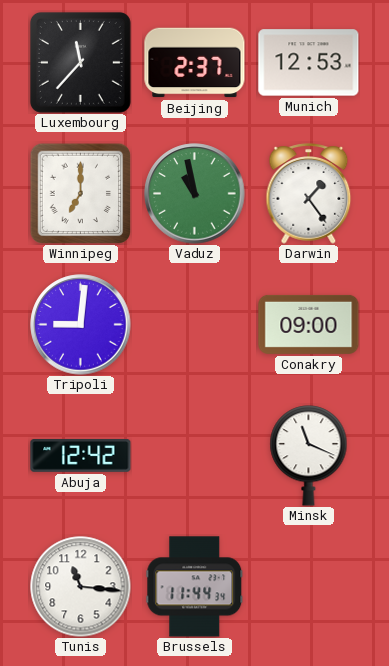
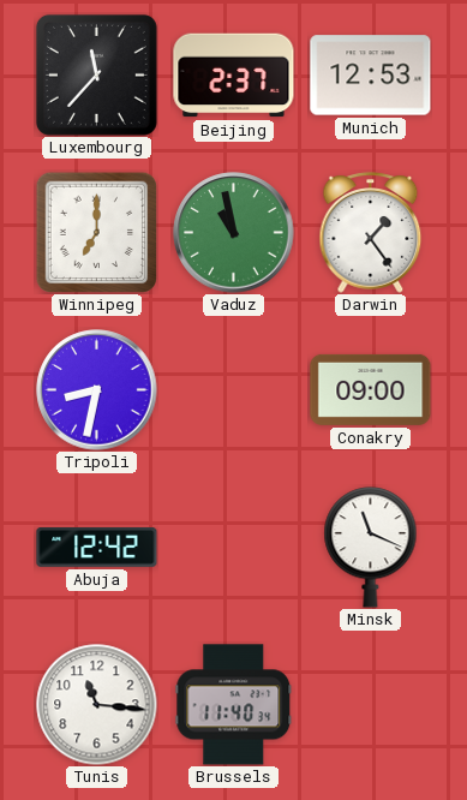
Tripoli: 9:01 -> 8:32
Brussels: 11:44 -> 11:40
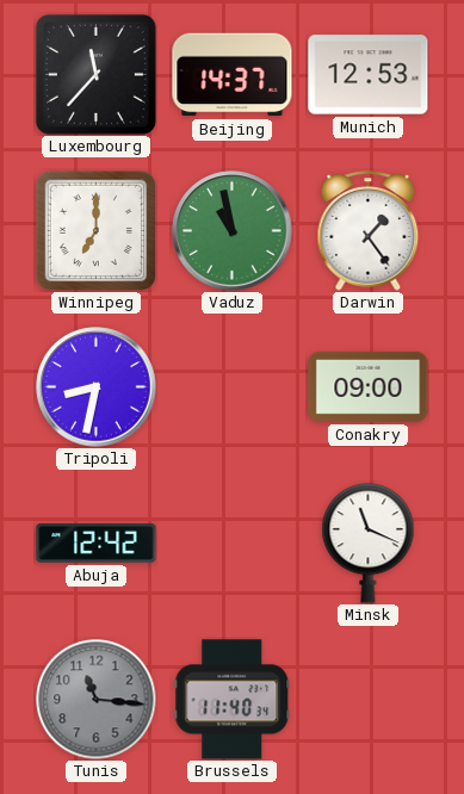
Beijing: 2:37 -> 14:37
Tunis dial: white -> grey
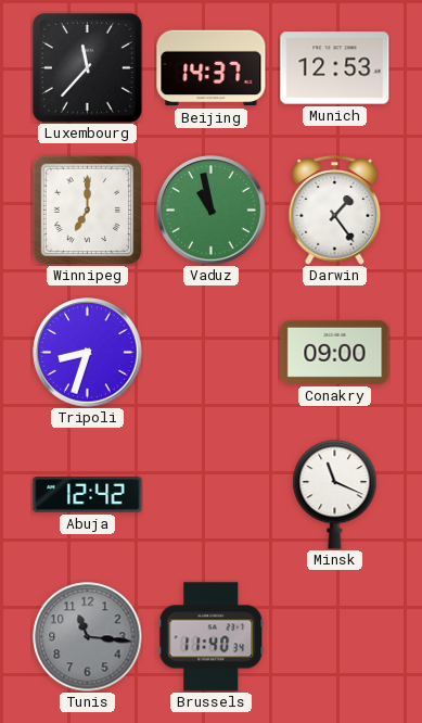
Tripoli: 8:32 -> 8:33
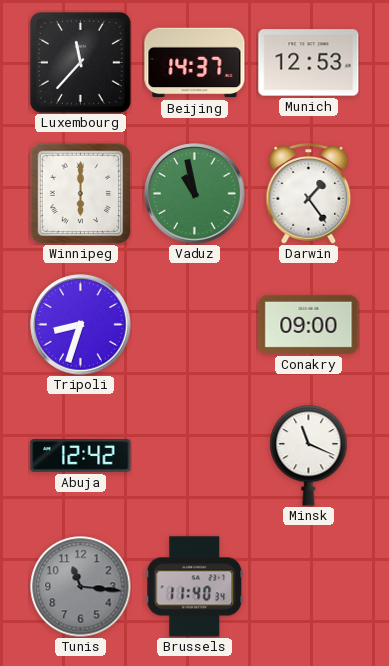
Winnipeg: 7:00 -> 6:00
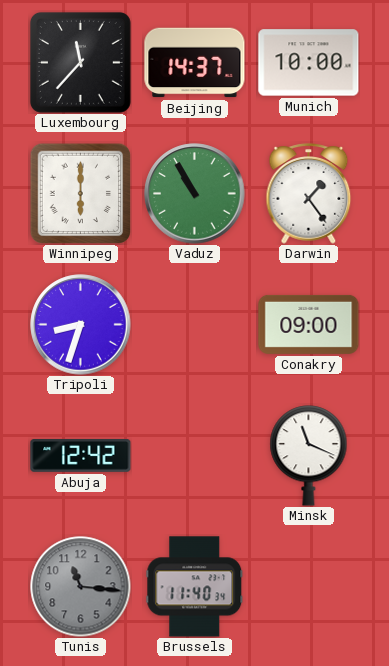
Munich: 12:53 -> 10:00
Vaduz: 10:58 -> 10:55
